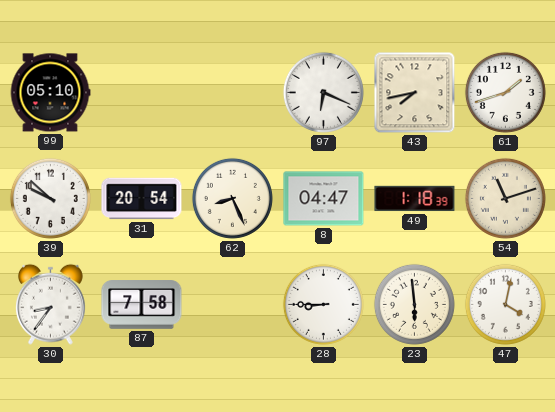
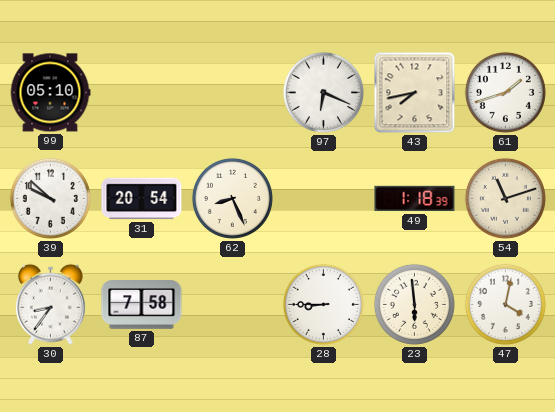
8: 04:47 -> none
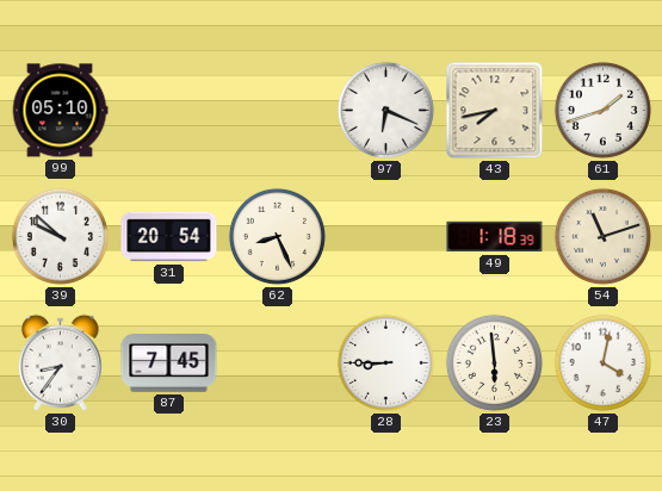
87: 7:58 -> 7:45
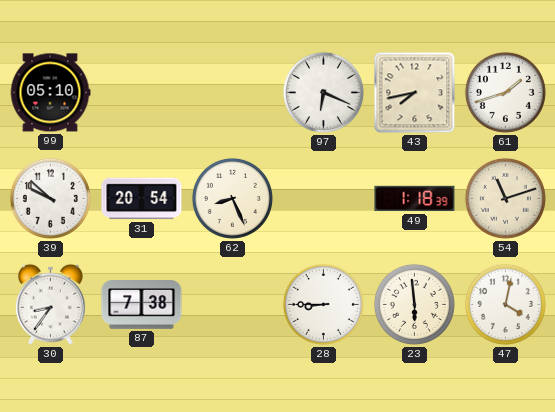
87: 7:45 -> 7:38
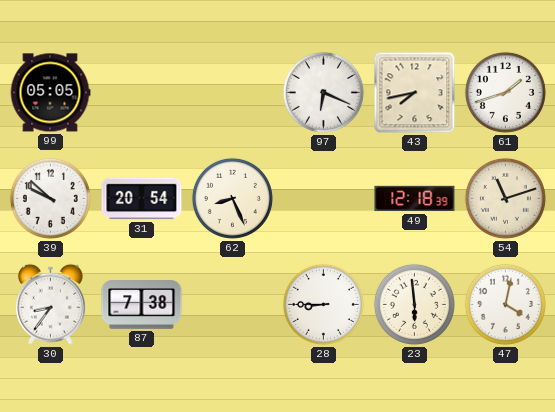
99: 05:10 -> 05:05
49: 1:18 -> 12:18
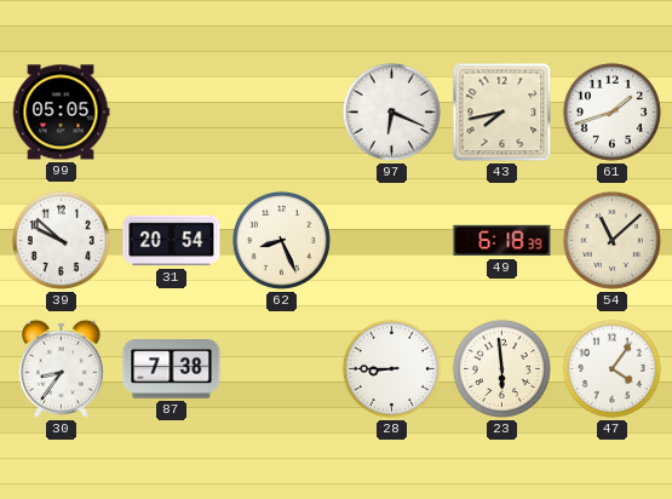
49: 12:18 -> 6:18
54: 11:12 -> 11:08
47: 4:02 -> 4:06
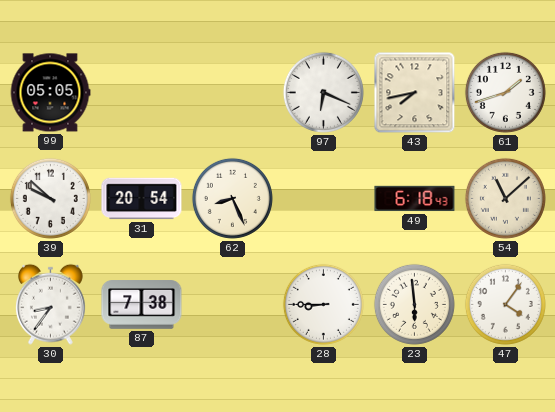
49: 6:18:39 -> 6:18:43
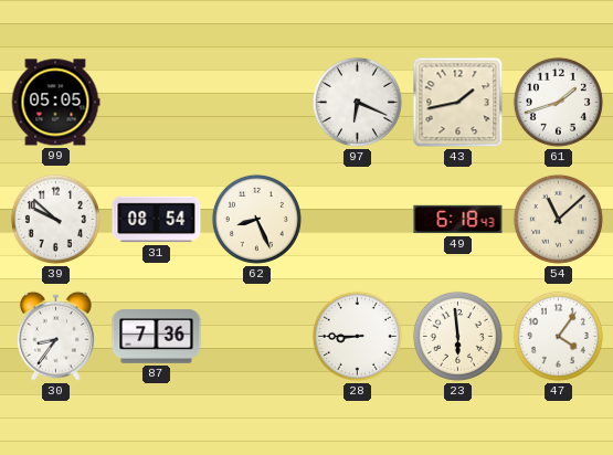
43: 7:43 -> 1:43
31: 20:54 -> 08:54
87: 7:38 -> 7:36
